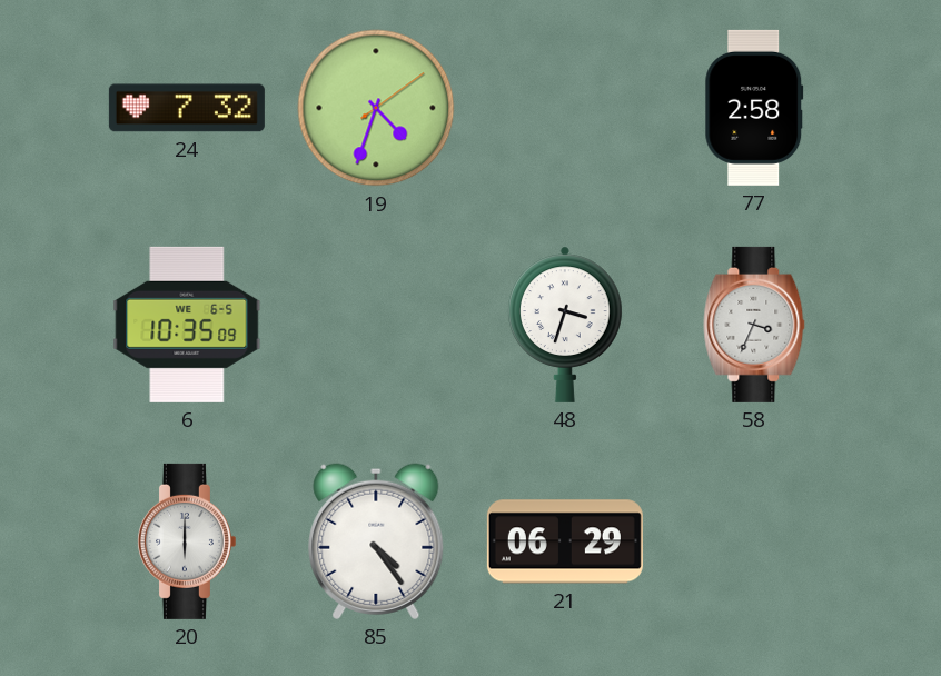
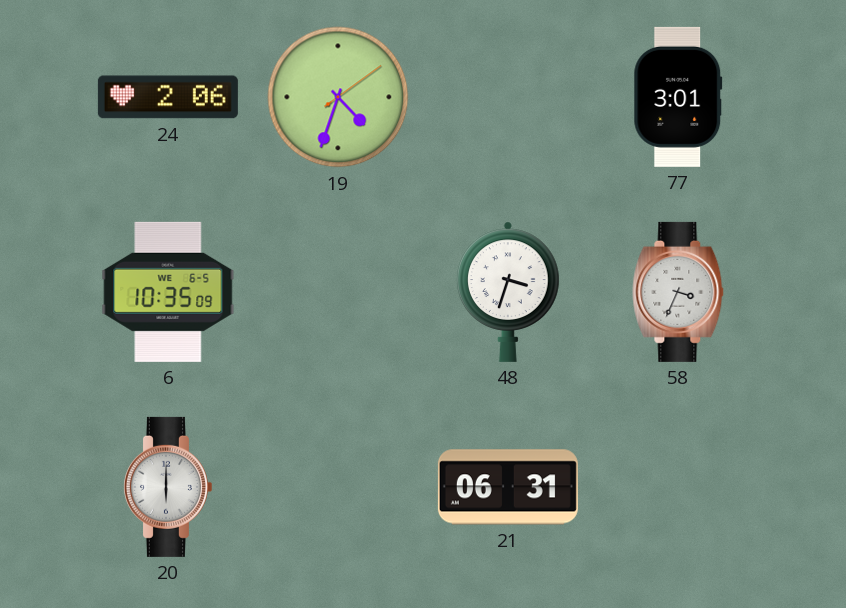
24: 7:32 -> 2:06
77: 2:58 -> 3:01
85: 4:24 -> none
21: 06:29 -> 06:31
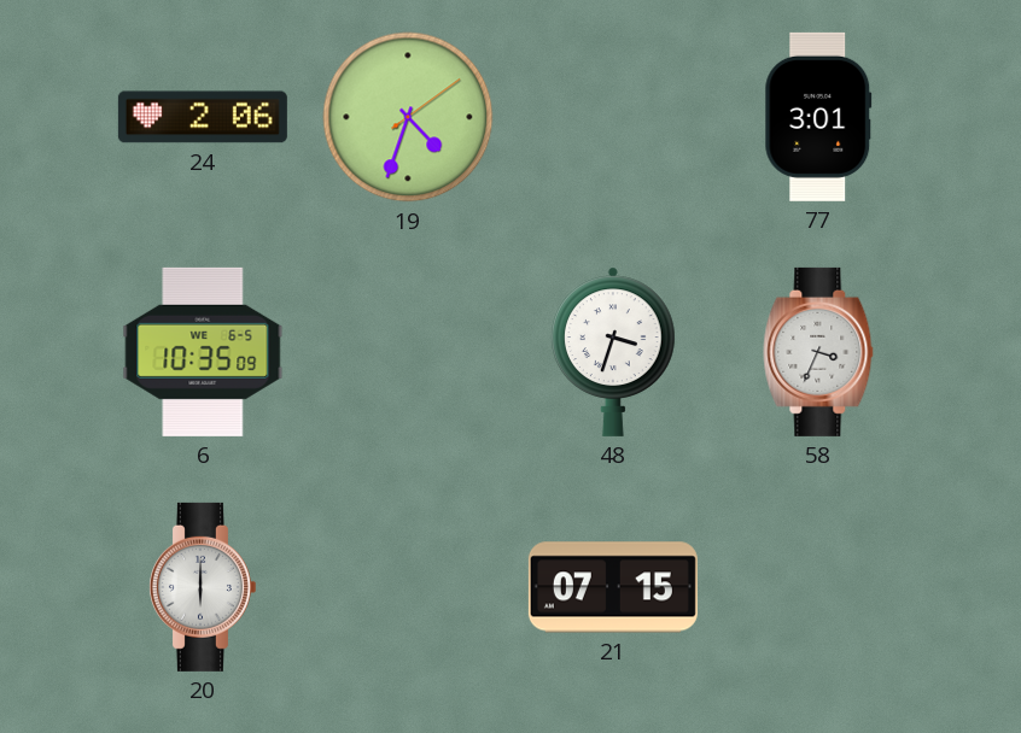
21: 06:31 -> 07:15
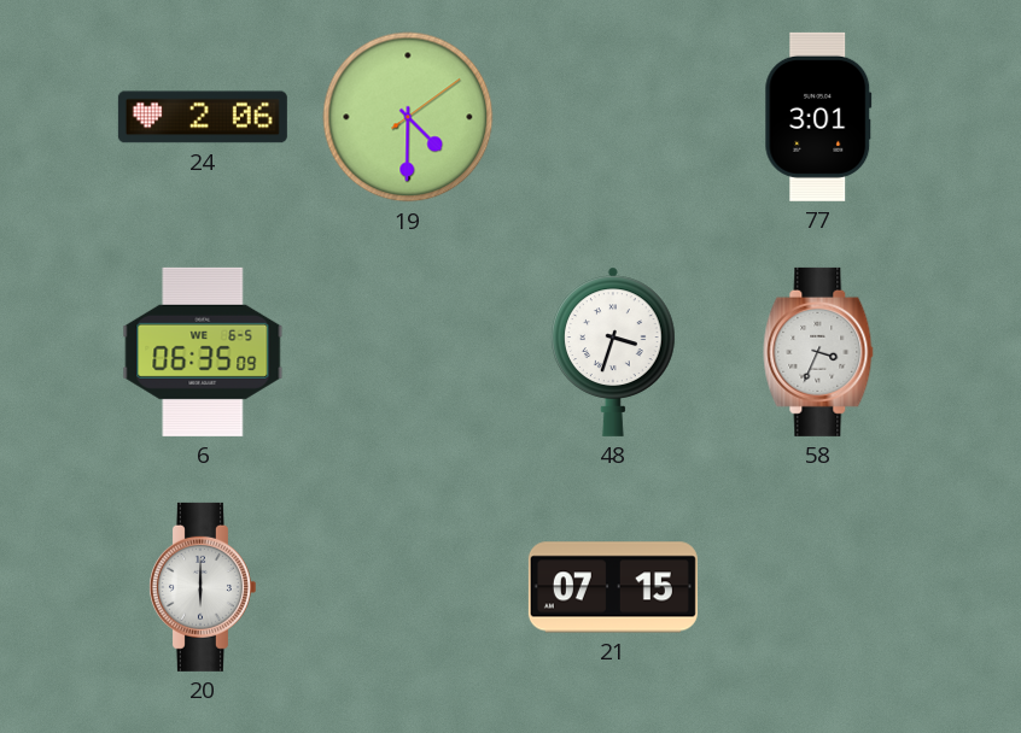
19: 4:33 -> 4:30
6: 10:35 -> 06:35
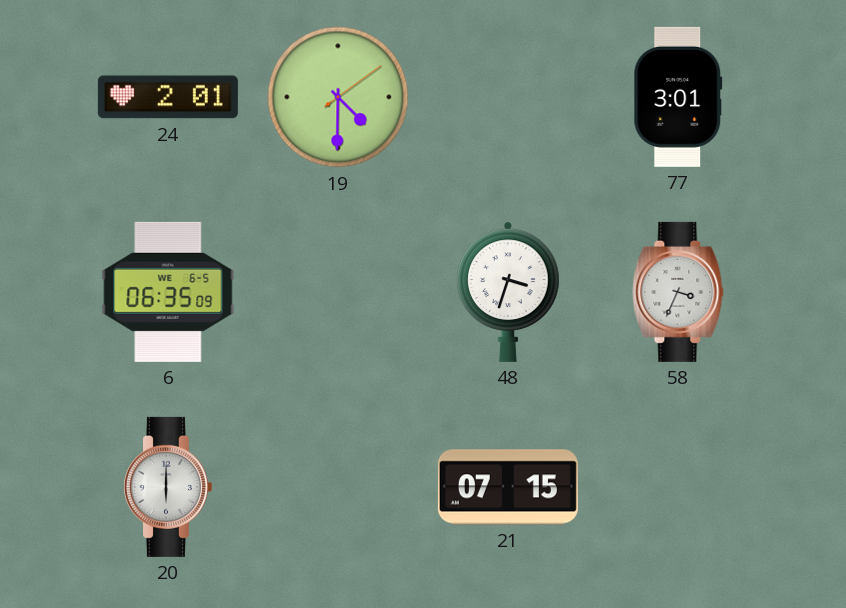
24: 2:06 -> 2:01
